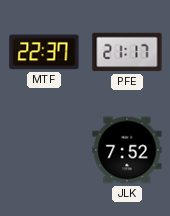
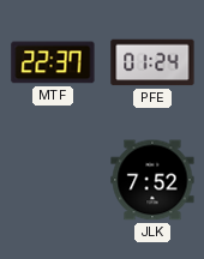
PFE: 21:17 -> 01:24
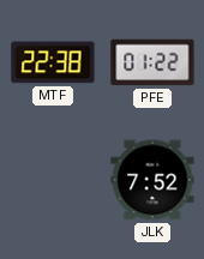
MTF: 22:37 -> 22:38
PFE: 01:24 -> 01:22
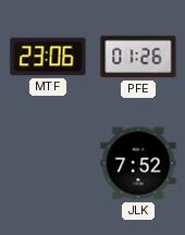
MTF: 22:38 -> 23:06
PFE: 01:22 -> 01:26
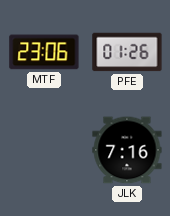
JLK: 7:52 -> 7:16
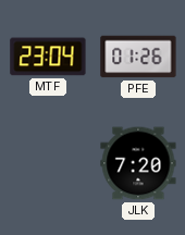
MTF: 23:06 -> 23:04
JLK: 7:16 -> 7:20
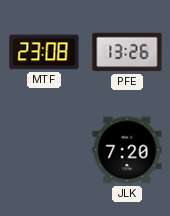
MTF: 23:04 -> 23:08
PFE: 01:26 -> 13:26
